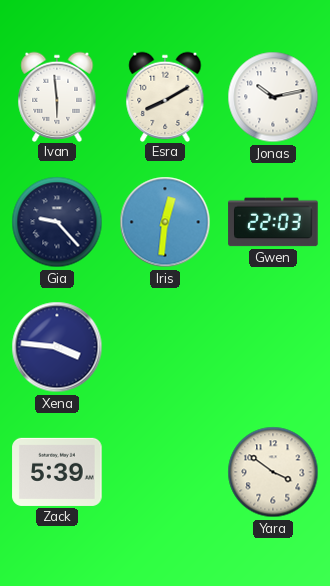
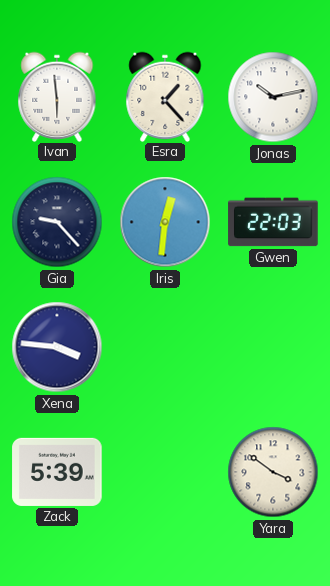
Esra: 8:10 -> 1:23
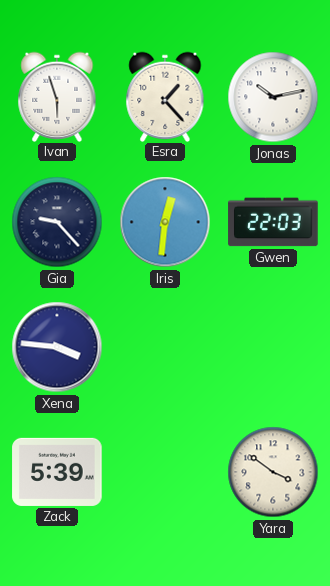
Ivan: 5:59 -> 5:57
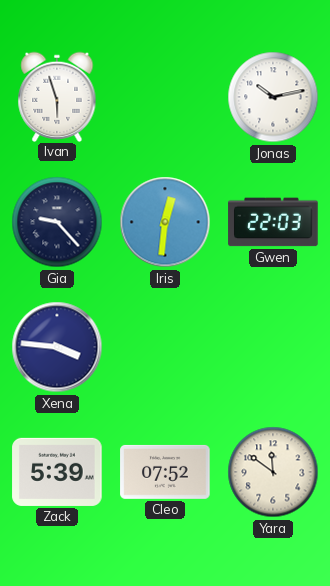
Esra: 1:23 -> none
Cleo: none -> 07:52
Yara: 3:51 -> 11:51
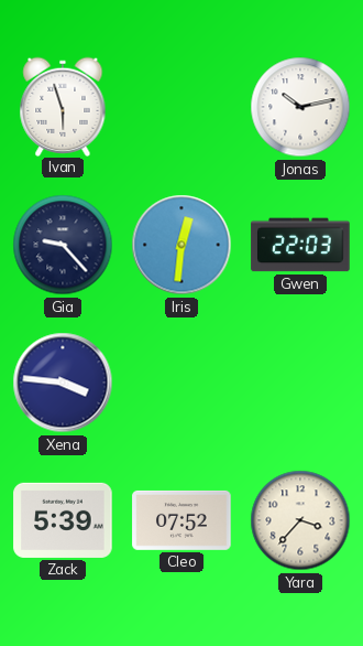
Yara: 11:51 -> 3:37
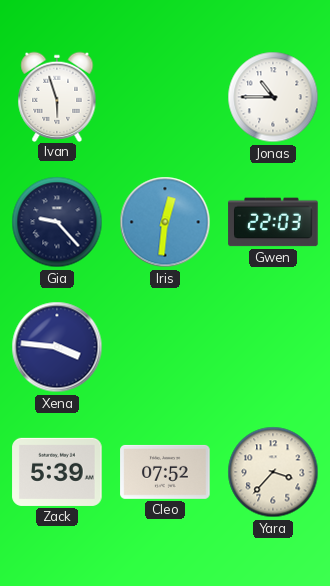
Jonas: 10:13 -> 10:45
